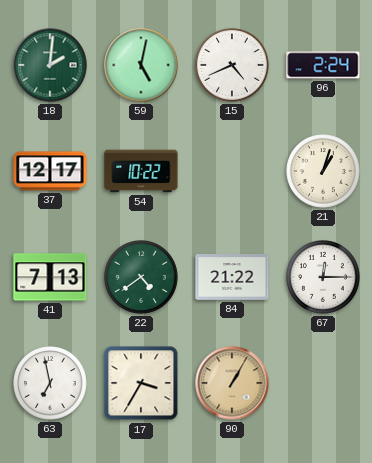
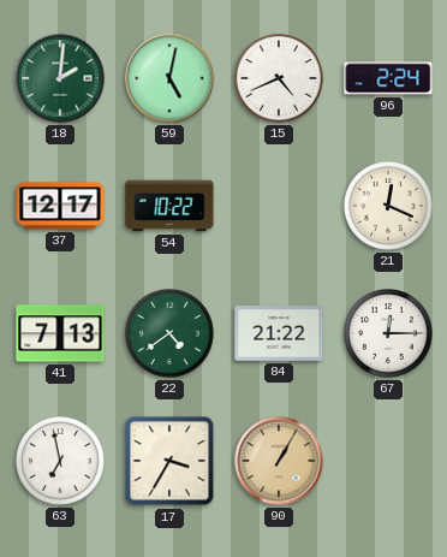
21: 1:03 -> 12:19
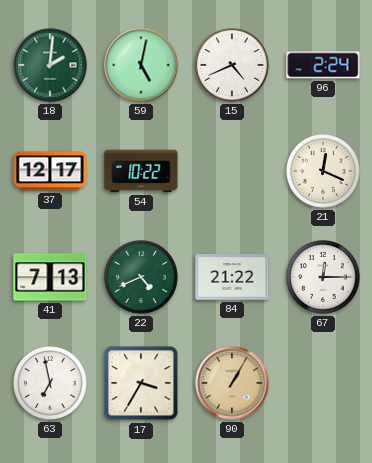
22: 4:39 -> 4:41
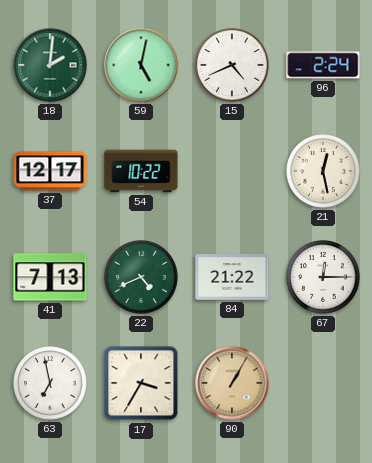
21: 12:19 -> 12:28
